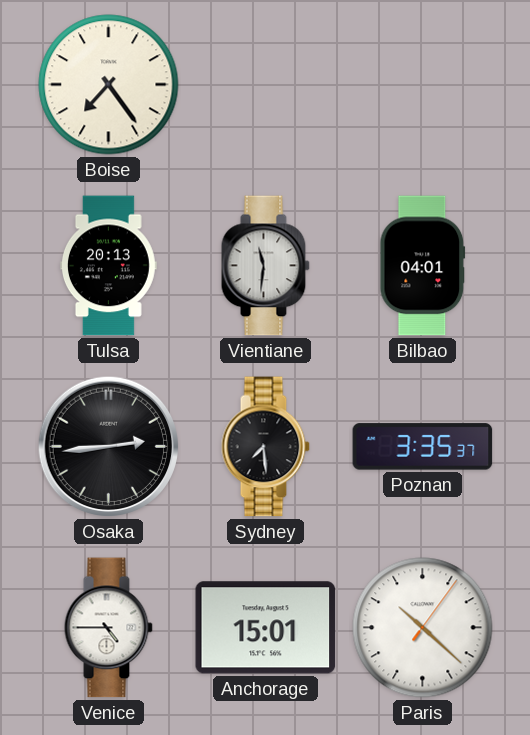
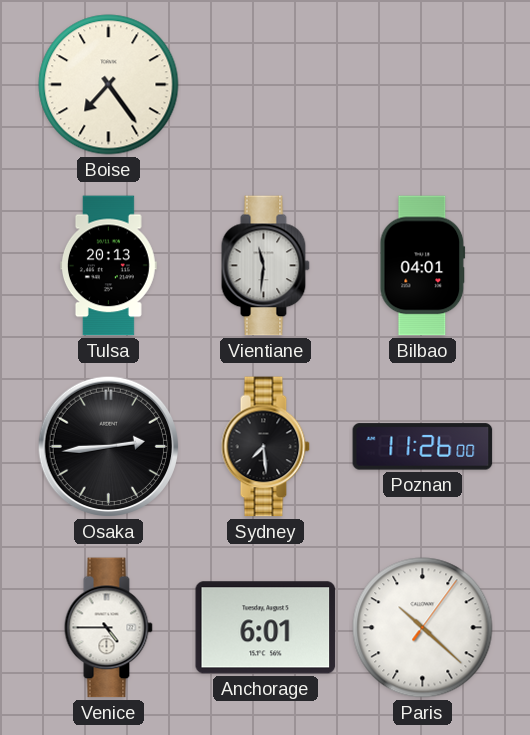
Poznan: 3:35 -> 11:26
Anchorage: 15:01 -> 6:01
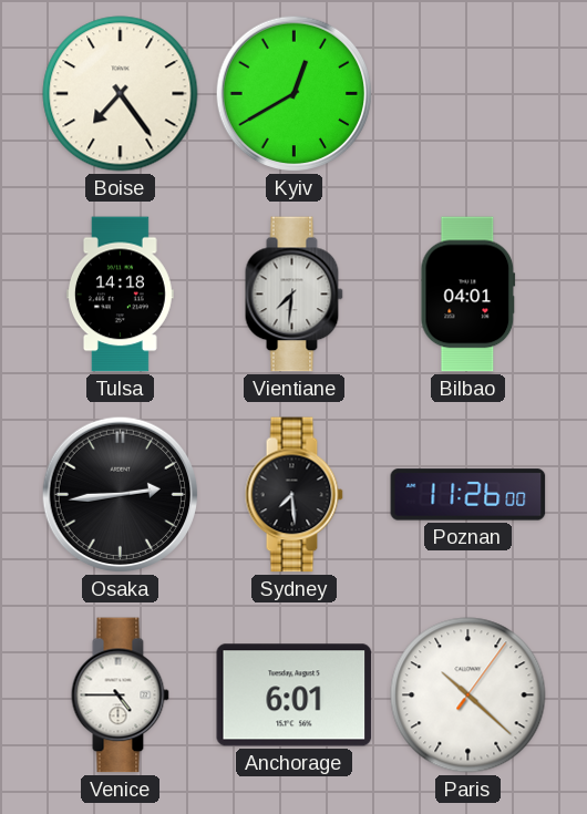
Kyiv: none -> 12:40
Tulsa: 20:13 -> 14:18
Vientiane: 11:31 -> 7:31
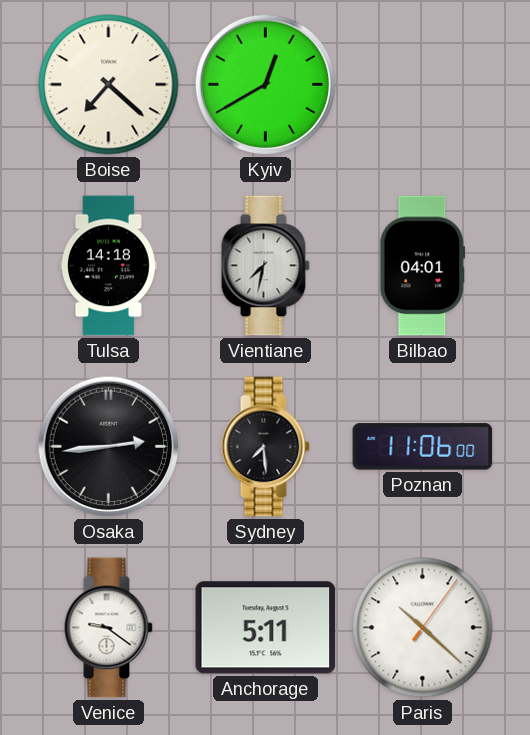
Boise: 7:24 -> 7:22
Vientiane: 7:31 -> 7:32
Poznan: 11:26 -> 11:06
Venice: 4:45 -> 9:21
Anchorage: 6:01 -> 5:11
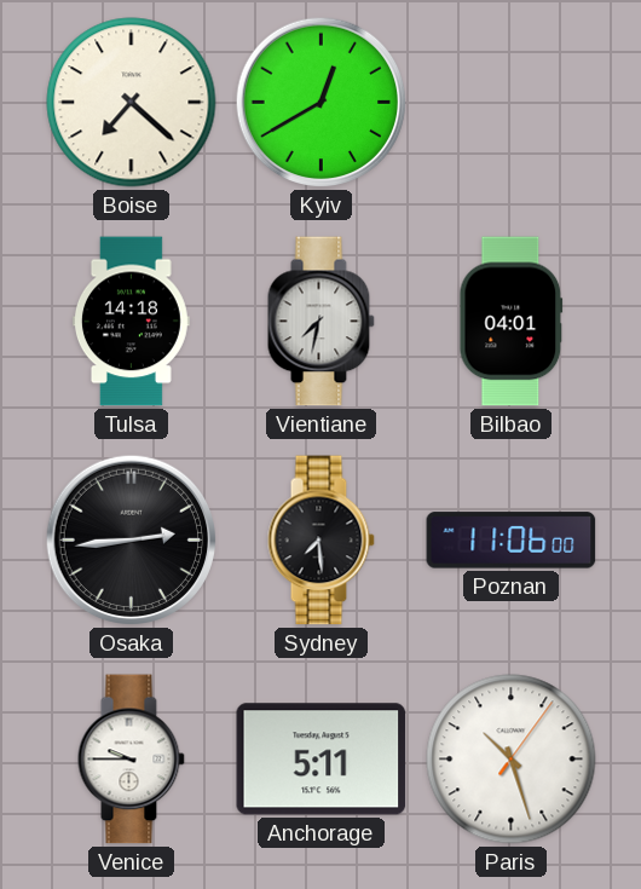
Venice: 9:21 -> 9:45
Paris: 10:22 -> 10:27
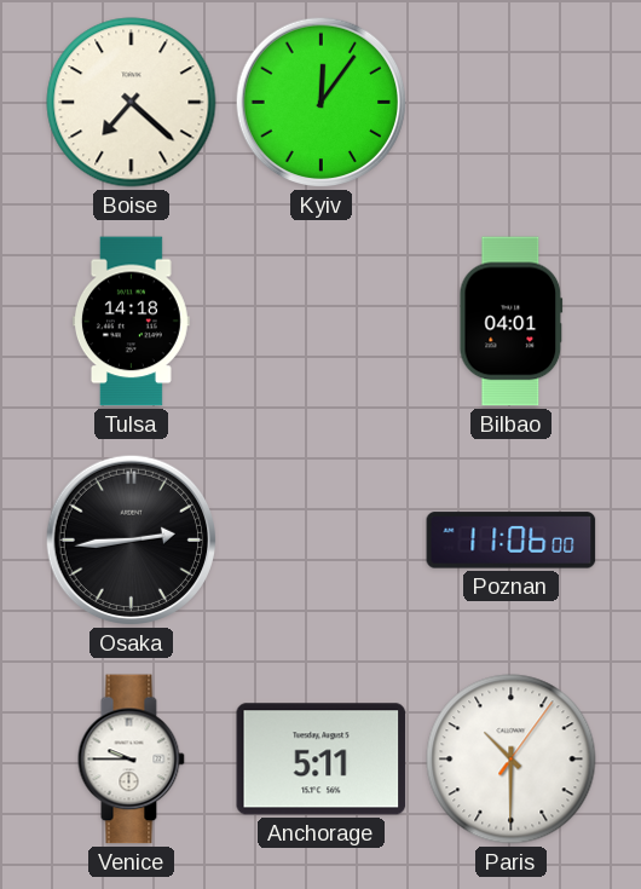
Kyiv: 12:40 -> 12:06
Vientiane: 7:32 -> none
Sydney: 7:29 -> none
Paris: 10:27 -> 10:30
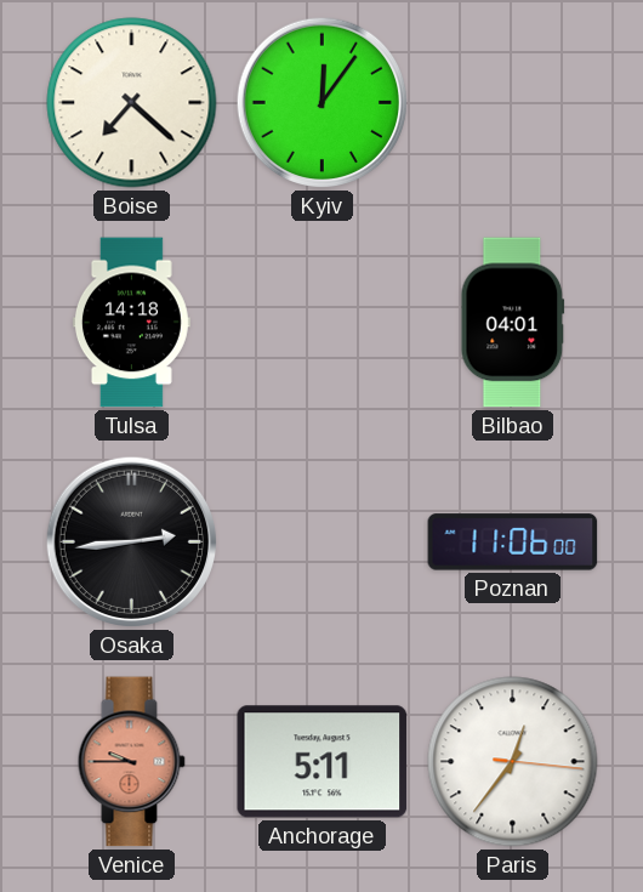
Venice dial: white -> salmon
Paris: 10:30 -> 12:36
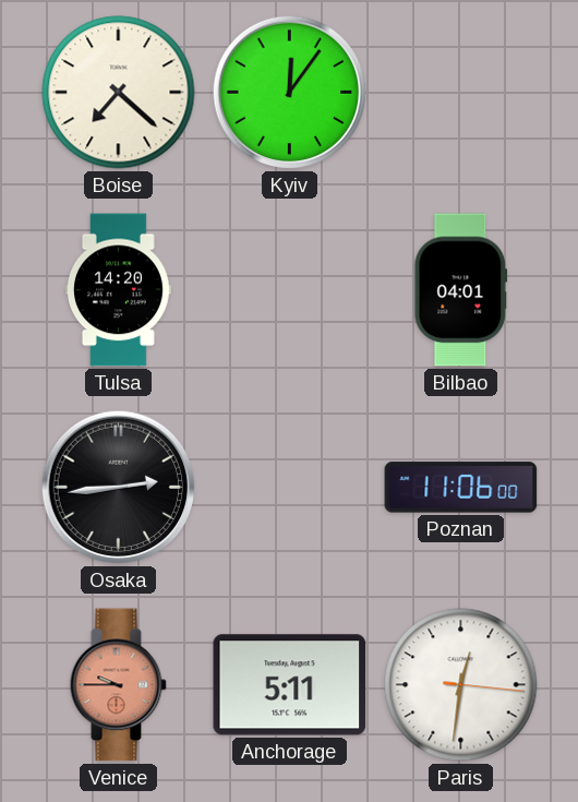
Tulsa: 14:18 -> 14:20
Paris: 12:36 -> 12:31
